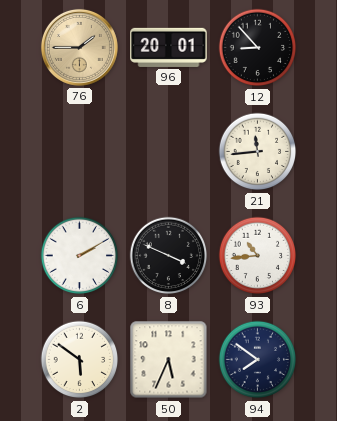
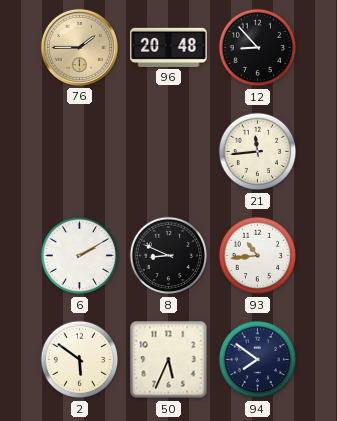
96: 20:01 -> 20:48
8: 3:49 -> 8:49
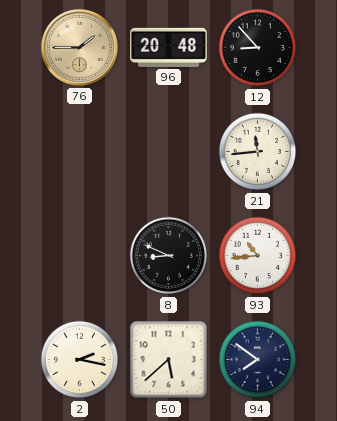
6: 2:10 -> none
2: 5:51 -> 2:17
50: 5:34 -> 5:38
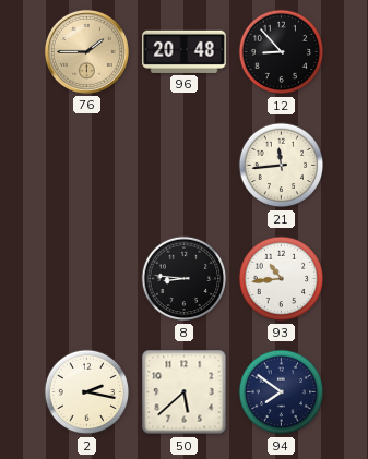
8: 8:49 -> 8:46
